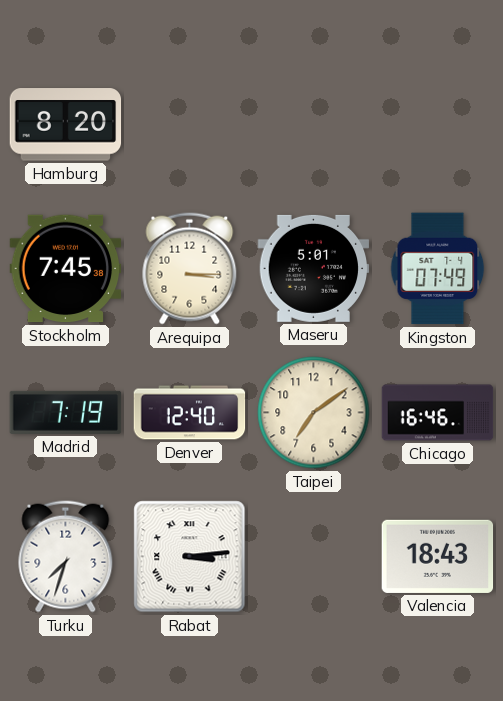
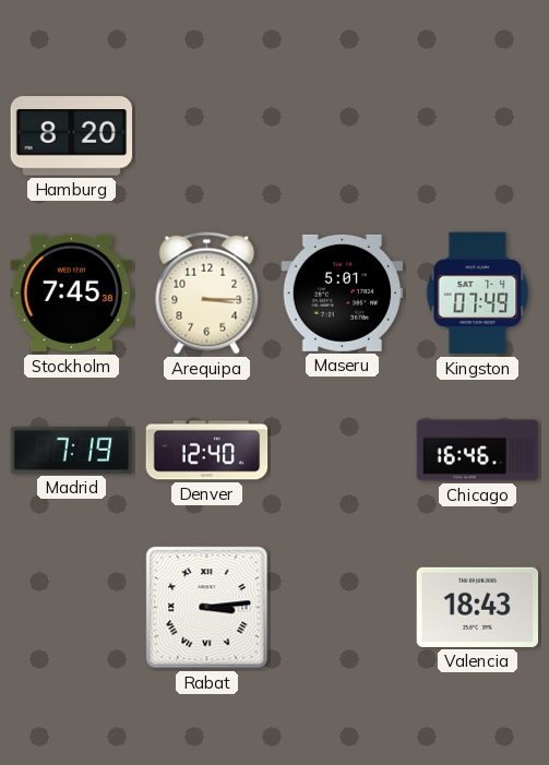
Taipei: 7:09 -> none
Turku: 7:33 -> none
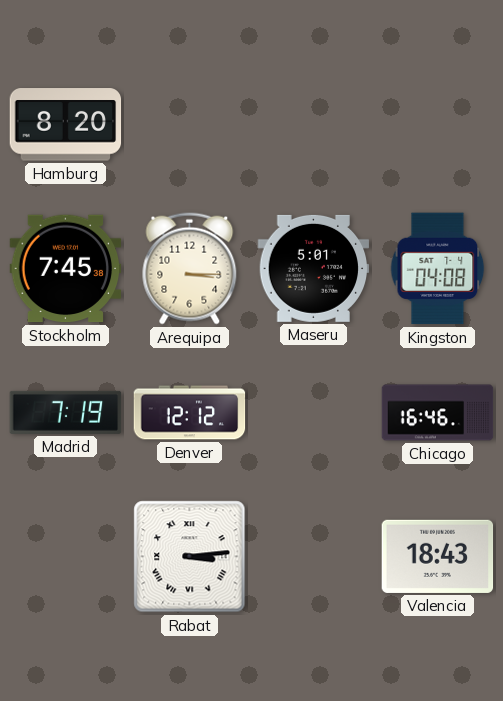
Kingston: 07:49 -> 04:08
Denver: 12:40 -> 12:12
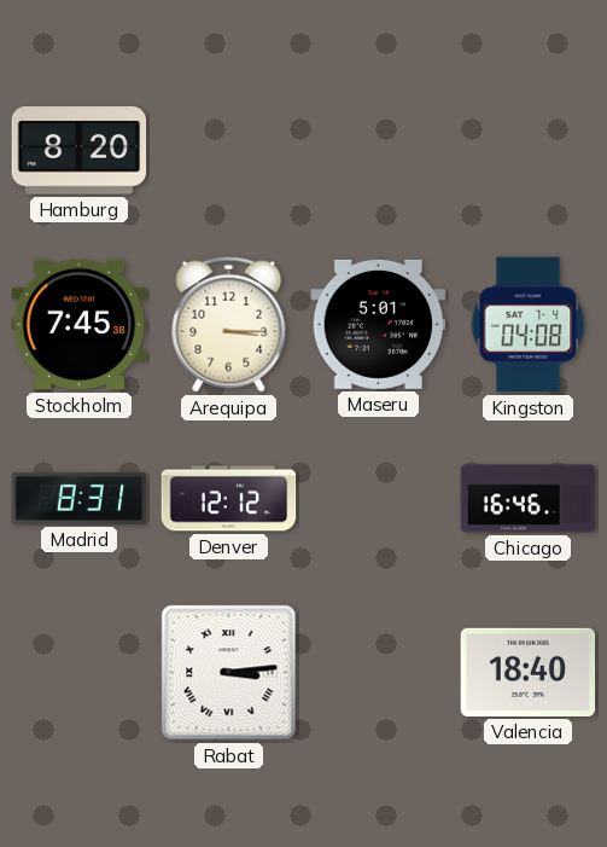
Madrid: 7:19 -> 8:31
Valencia: 18:43 -> 18:40
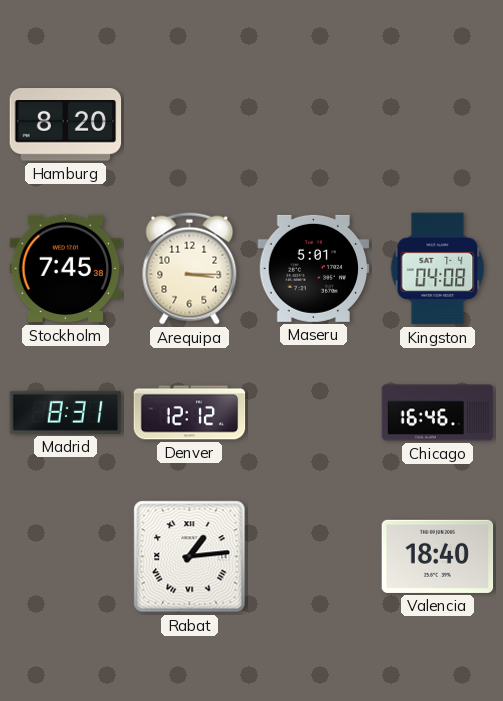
Rabat: 3:14 -> 1:14
